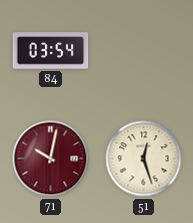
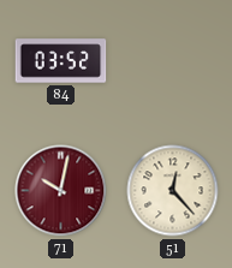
84: 03:54 -> 03:52
51: 12:27 -> 12:23
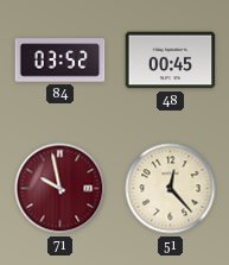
48: none -> 00:45
71: 10:02 -> 9:58
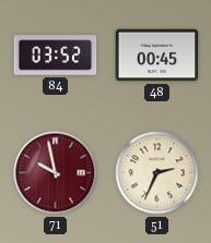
51: 12:23 -> 2:34
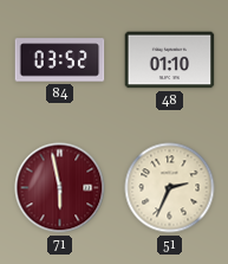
48: 00:45 -> 01:10
71: 9:58 -> 5:58
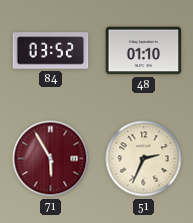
71: 5:58 -> 5:55
